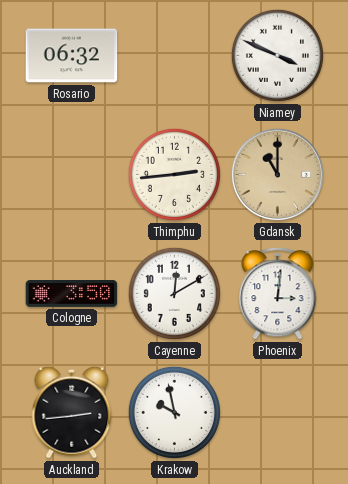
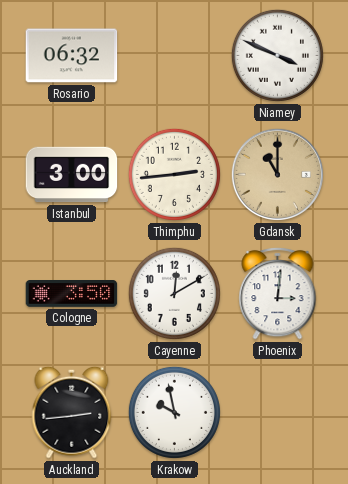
Istanbul: none -> 3:00
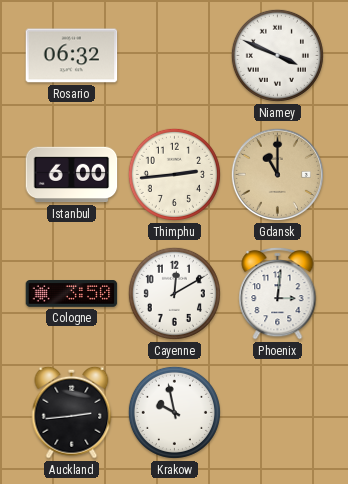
Istanbul: 3:00 -> 6:00
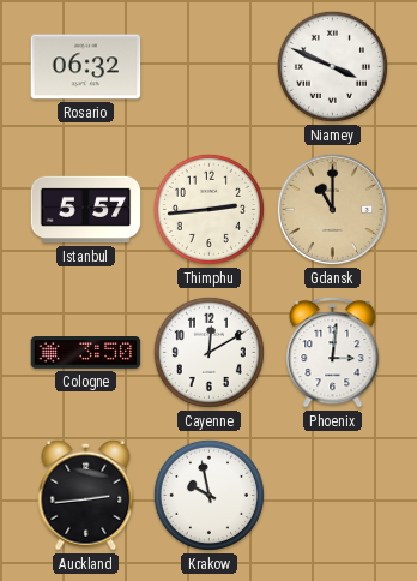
Istanbul: 6:00 -> 5:57
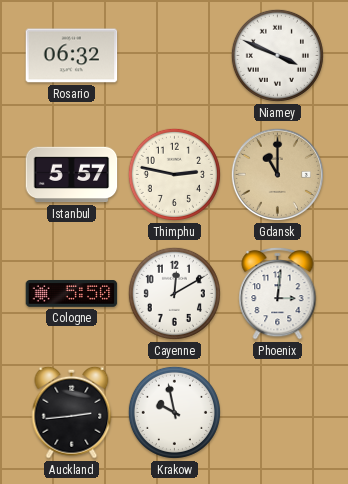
Thimphu: 2:44 -> 2:47
Cologne: 3:50 -> 5:50
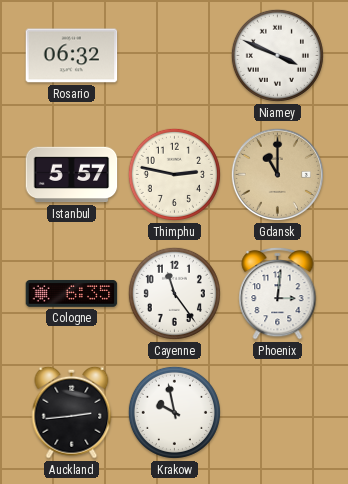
Cologne: 5:50 -> 6:35
Cayenne: 12:10 -> 11:24
